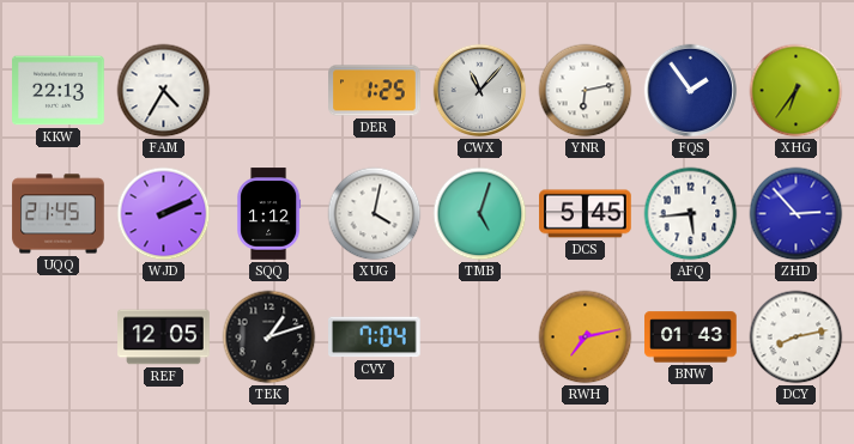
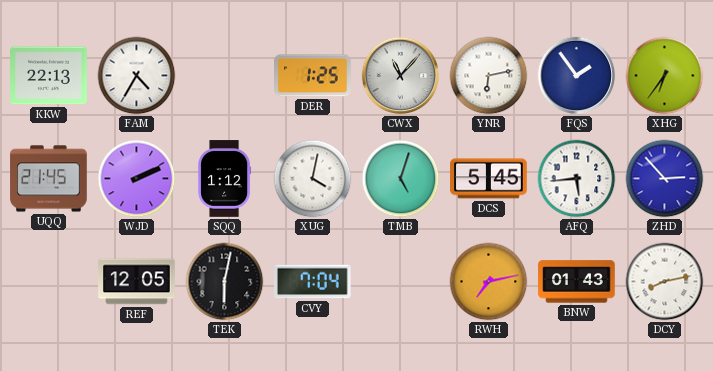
TEK: 1:12 -> 6:02
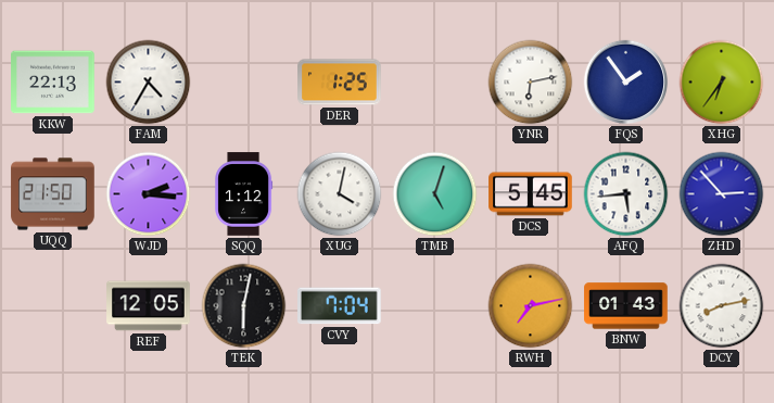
CWX: 11:07 -> none
UQQ: 21:45 -> 21:50
WJD: 2:11 -> 2:16
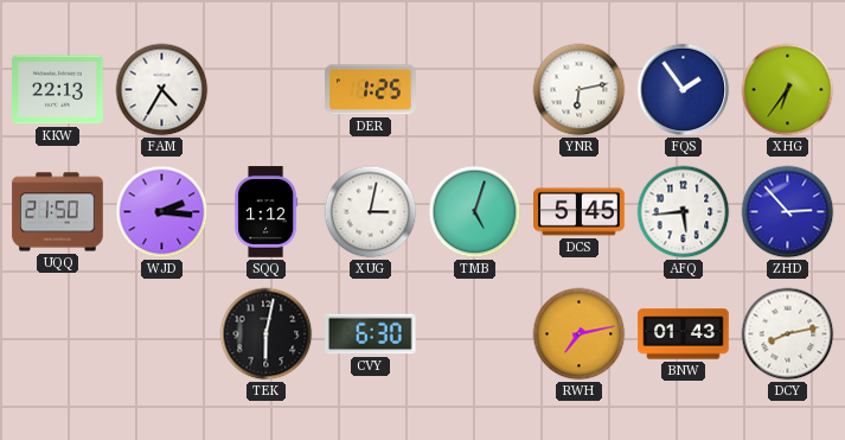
XUG: 4:02 -> 3:02
REF: 12:05 -> none
CVY: 7:04 -> 6:30
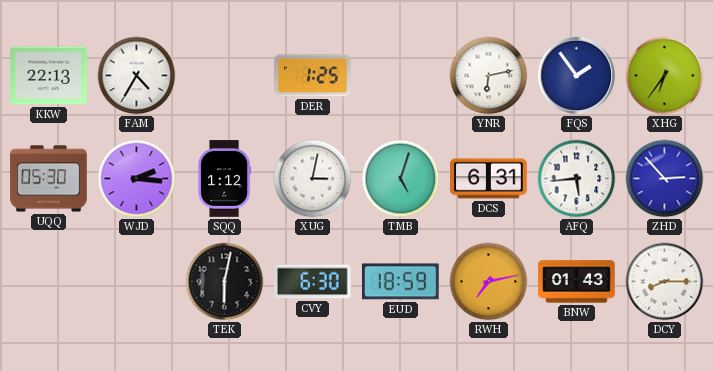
UQQ: 21:50 -> 05:30
DCS: 5:45 -> 6:31
EUD: none -> 18:59
DCY: 8:13 -> 8:15
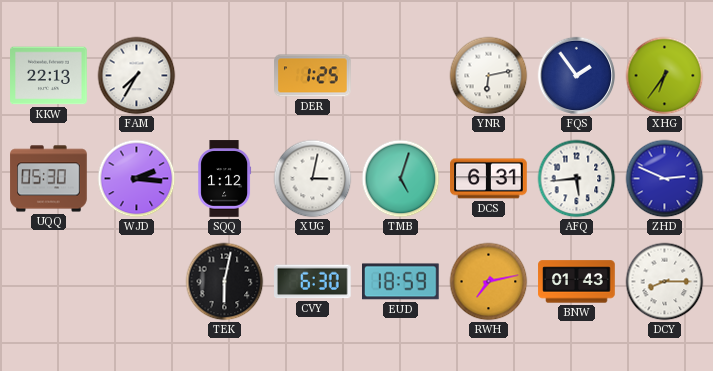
FAM: 4:35 -> 7:35
ZHD: 2:53 -> 2:49
